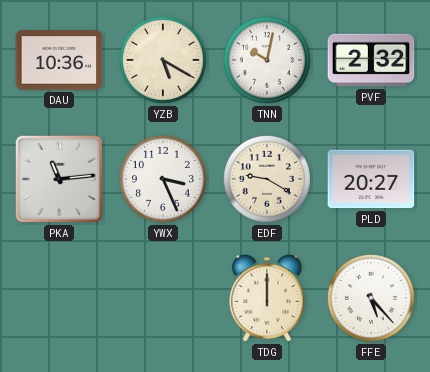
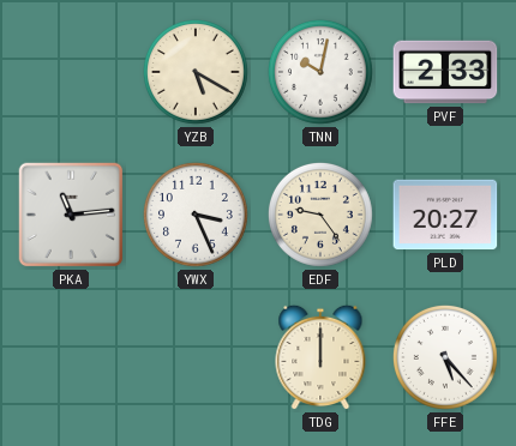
DAU: 10:36 -> none
PVF: 2:32 -> 2:33
EDF: 9:20 -> 9:24
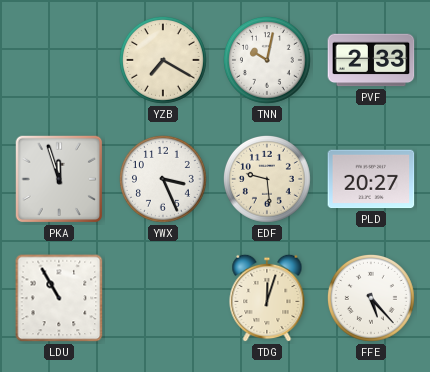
YZB: 5:20 -> 7:20
PKA: 11:14 -> 11:57
EDF: 9:24 -> 9:29
LDU: none -> 10:55
TDG: 12:00 -> 12:03
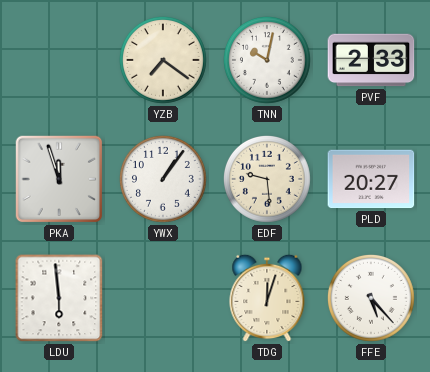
YZB: 7:20 -> 7:21
YWX: 3:26 -> 1:06
LDU: 10:55 -> 5:59
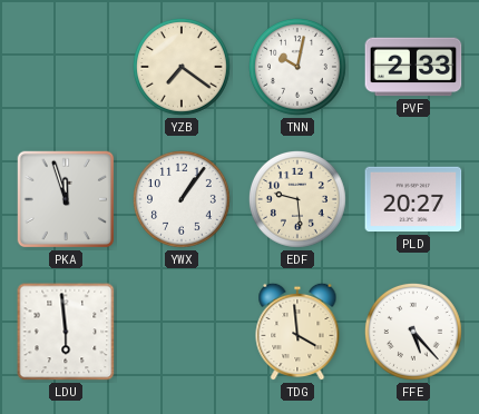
TDG: 12:03 -> 3:59
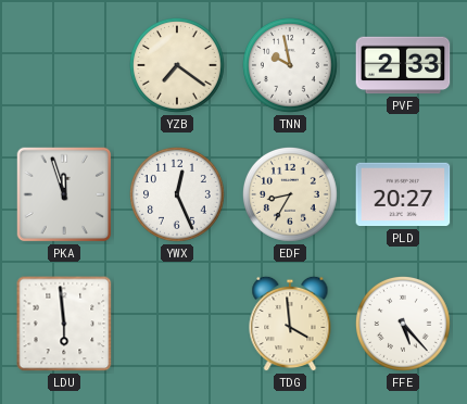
TNN: 10:02 -> 9:58
YWX: 1:06 -> 12:26
EDF: 9:29 -> 8:35
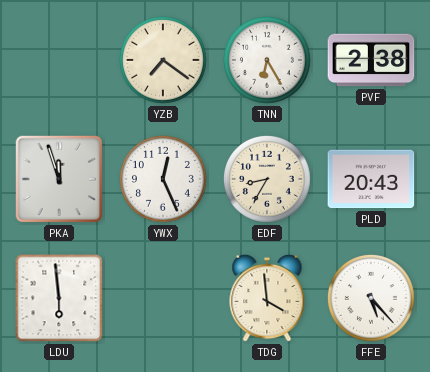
TNN: 9:58 -> 6:25
PVF: 2:33 -> 2:38
PLD: 20:27 -> 20:43
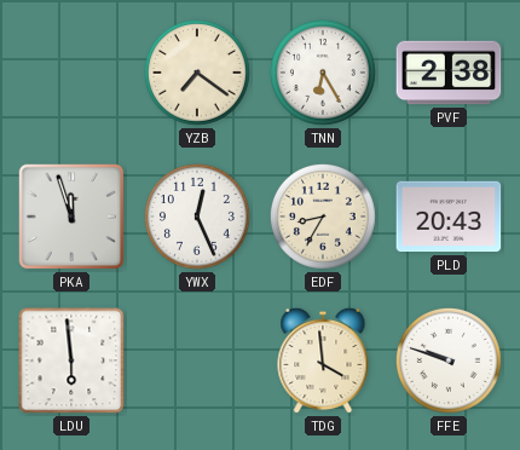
FFE: 5:23 -> 9:48
